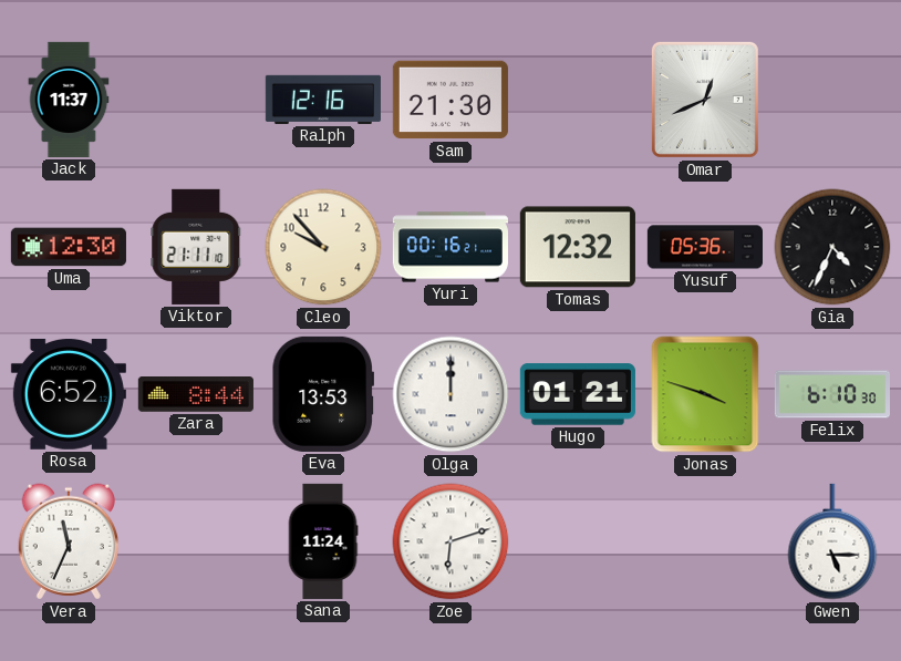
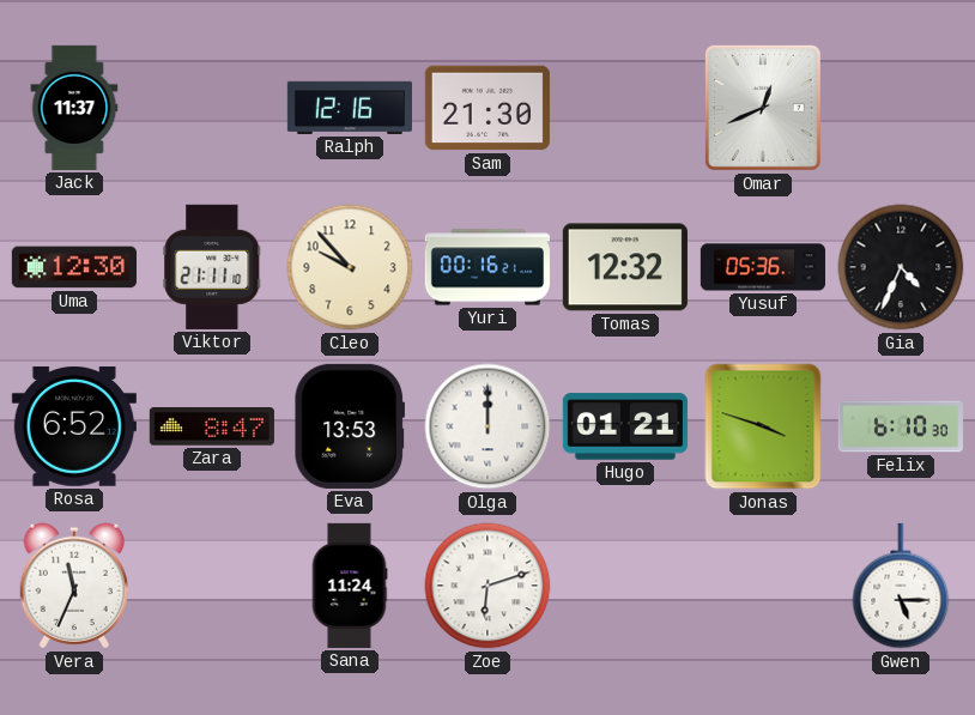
Zara: 8:44 -> 8:47
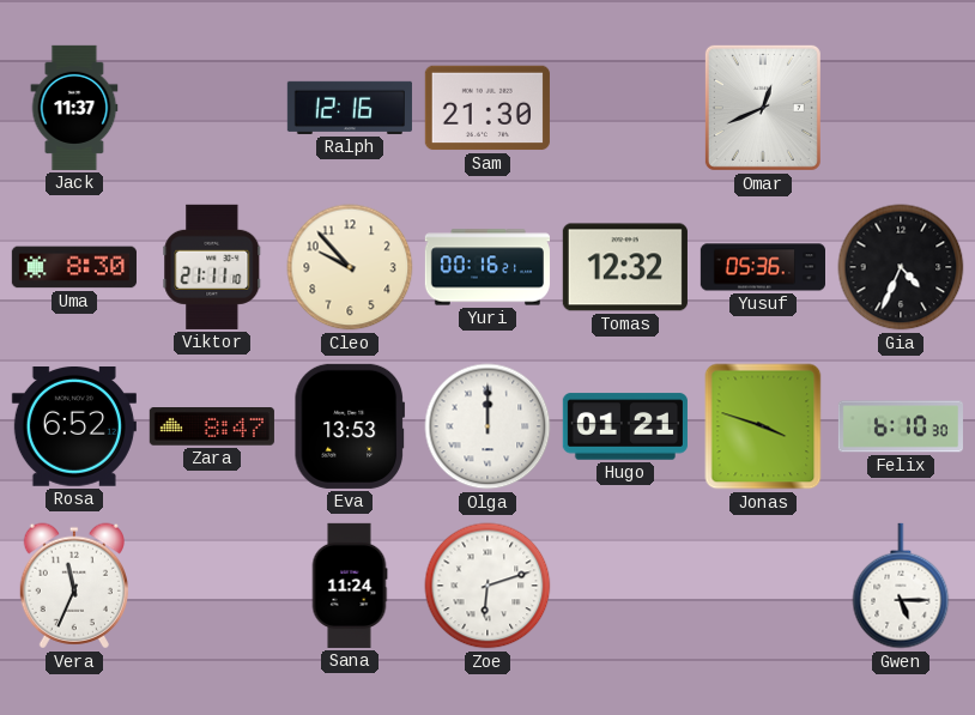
Uma: 12:30 -> 8:30
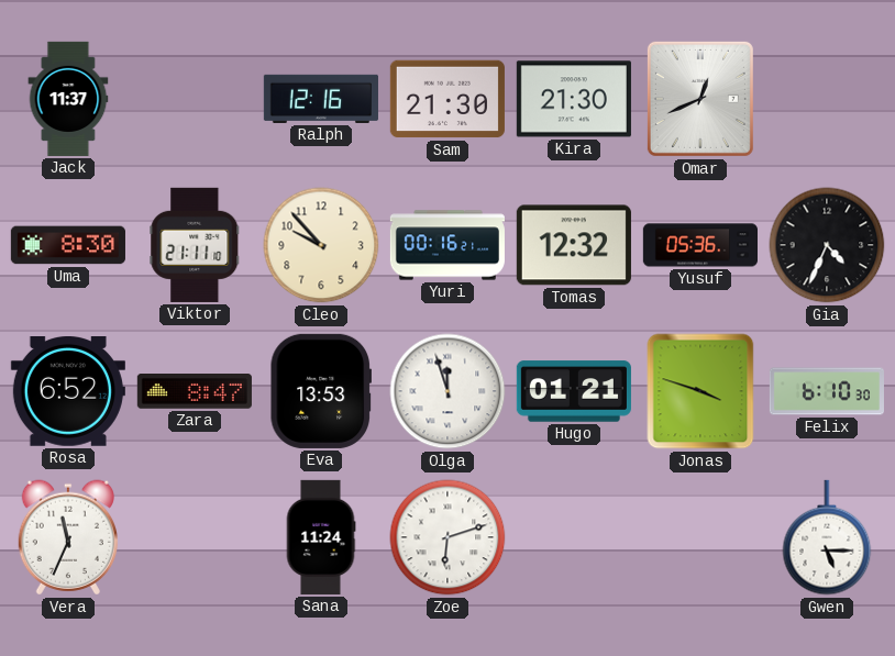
Kira: none -> 21:30
Olga: 12:00 -> 11:57
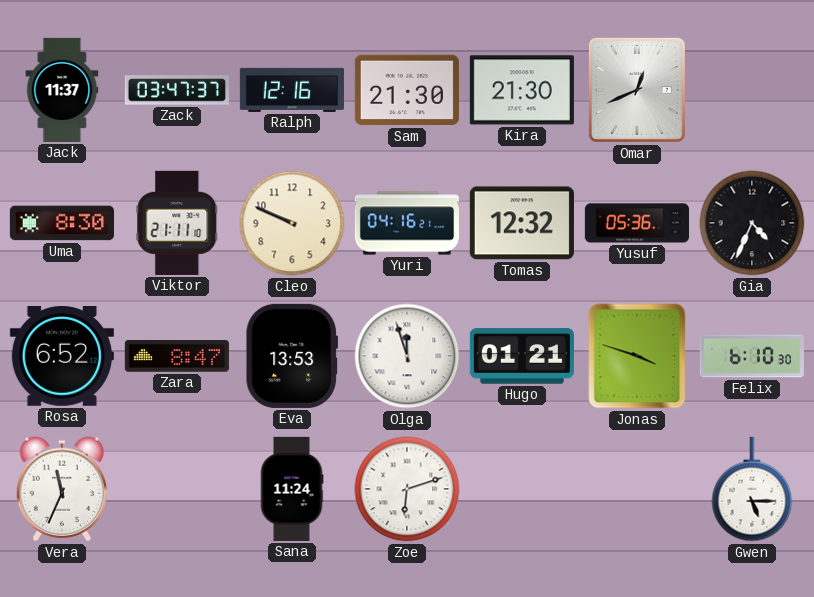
Zack: none -> 03:47
Cleo: 9:53 -> 9:49
Yuri: 00:16 -> 04:16
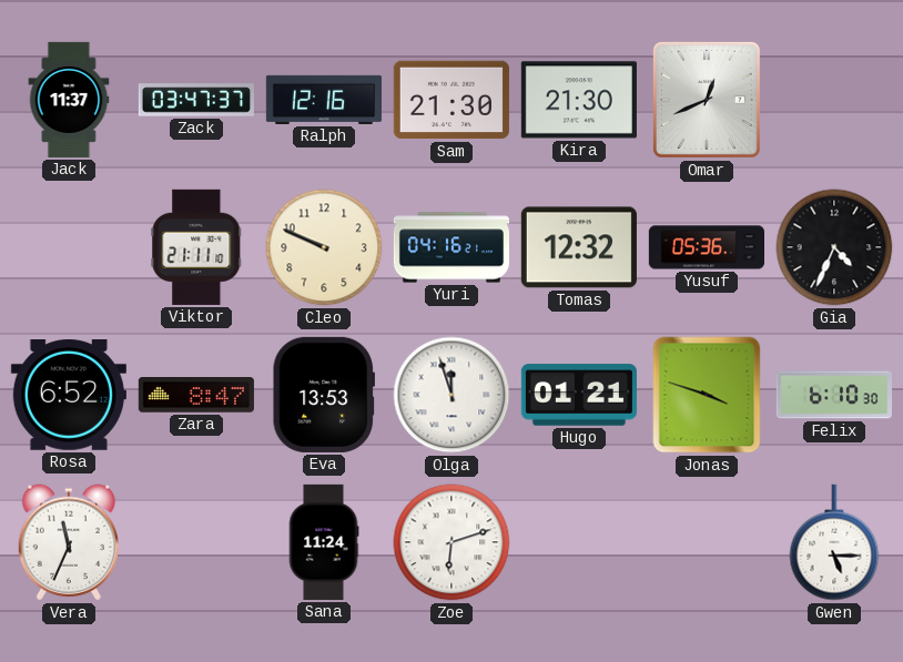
Uma: 8:30 -> none
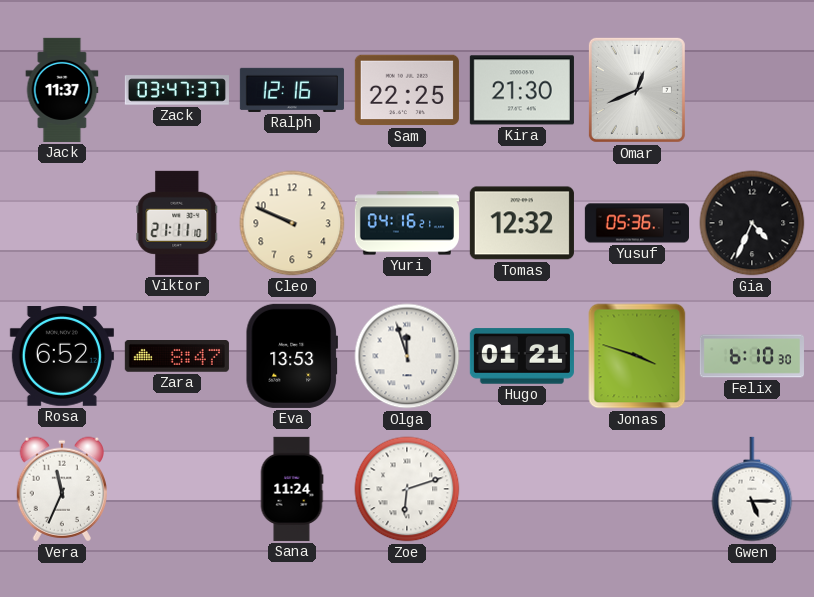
Sam: 21:30 -> 22:25
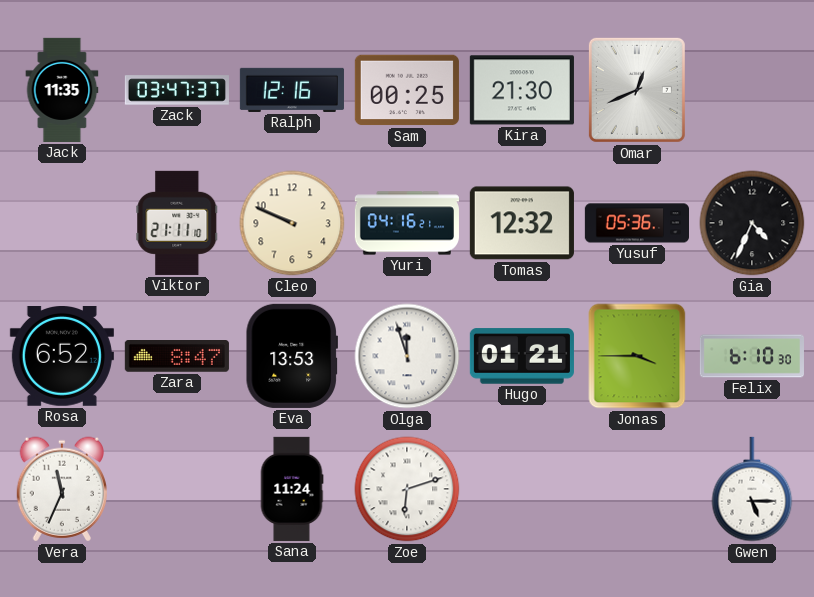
Jack: 11:37 -> 11:35
Sam: 22:25 -> 00:25
Jonas: 3:48 -> 3:45
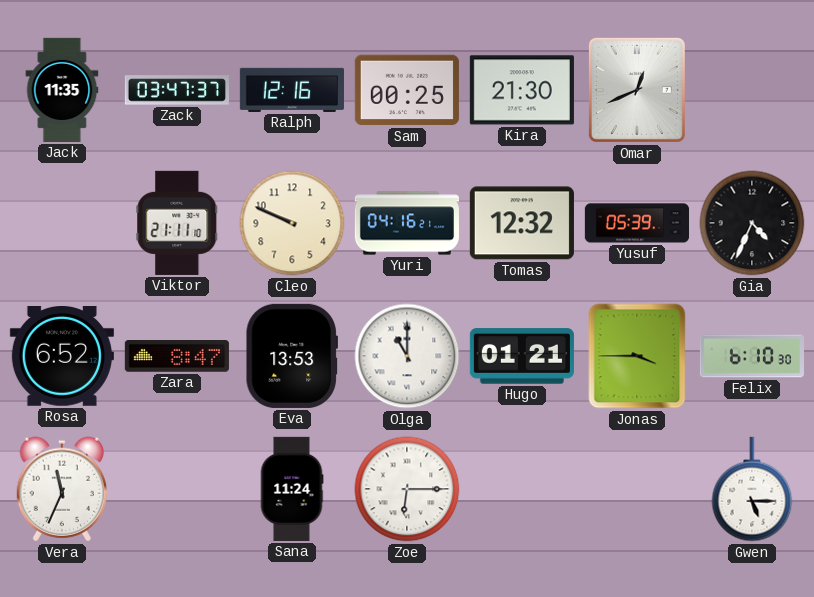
Yusuf: 05:36 -> 05:39
Olga: 11:57 -> 11:00
Zoe: 6:12 -> 6:15
